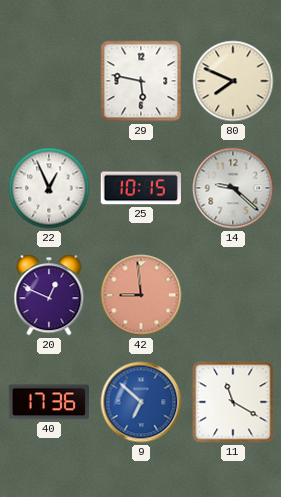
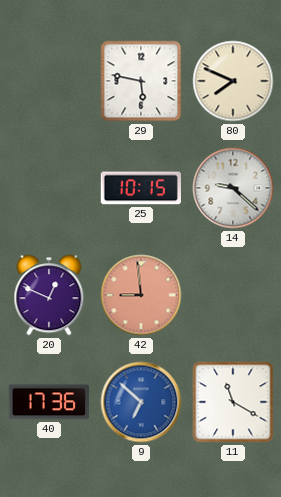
22: 12:56 -> none
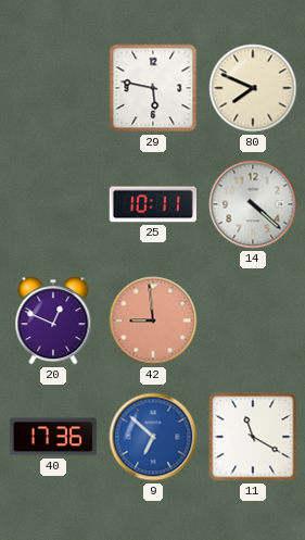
25: 10:15 -> 10:11
14: 9:22 -> 4:22
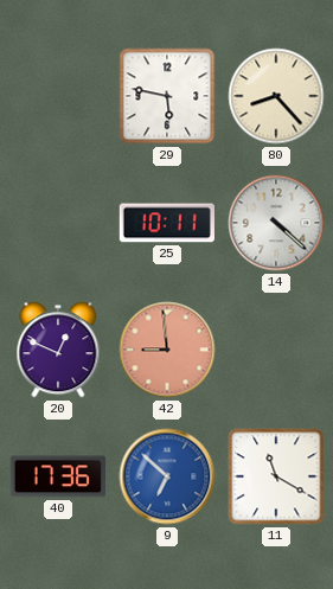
80: 7:49 -> 8:23
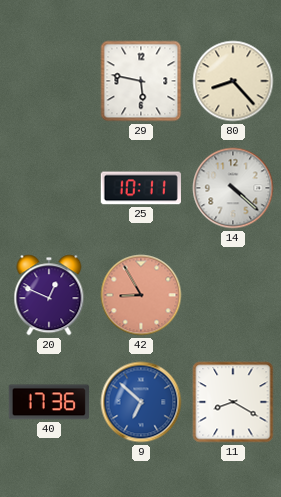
42: 8:59 -> 8:55
11: 11:20 -> 8:20
